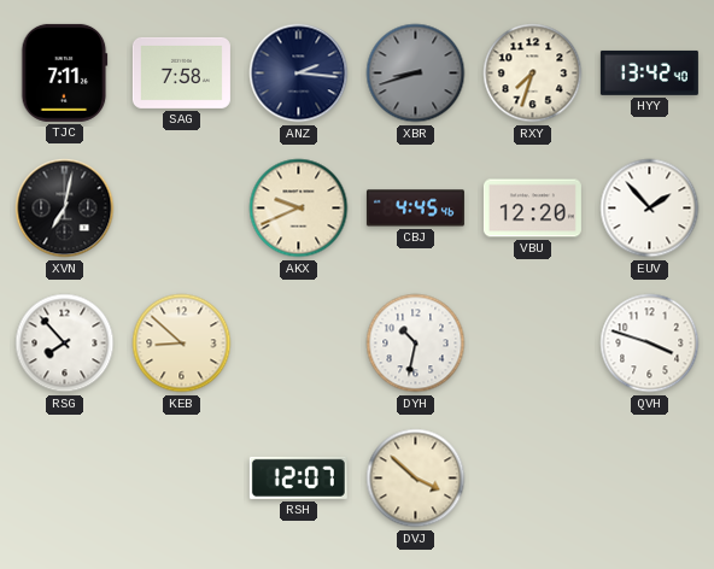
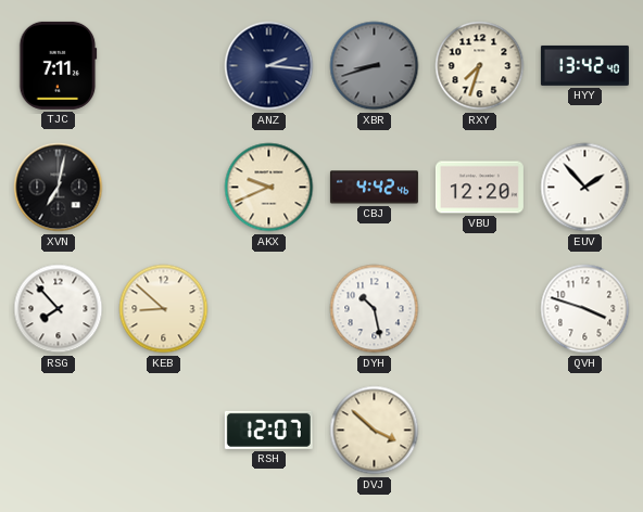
SAG: 7:58 -> none
CBJ: 4:45 -> 4:42
DYH: 10:32 -> 10:28
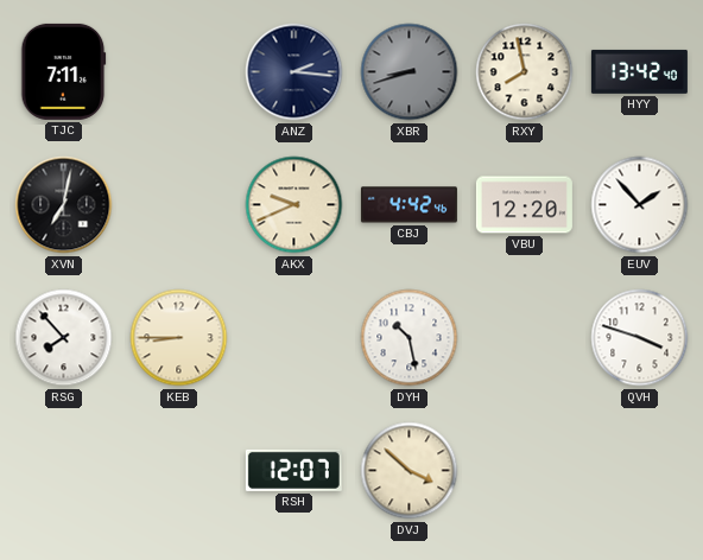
RXY: 7:33 -> 7:58
KEB: 8:52 -> 8:45
